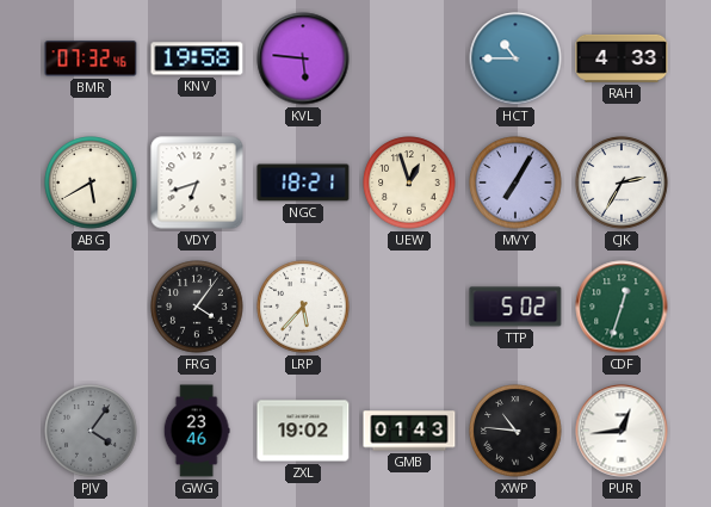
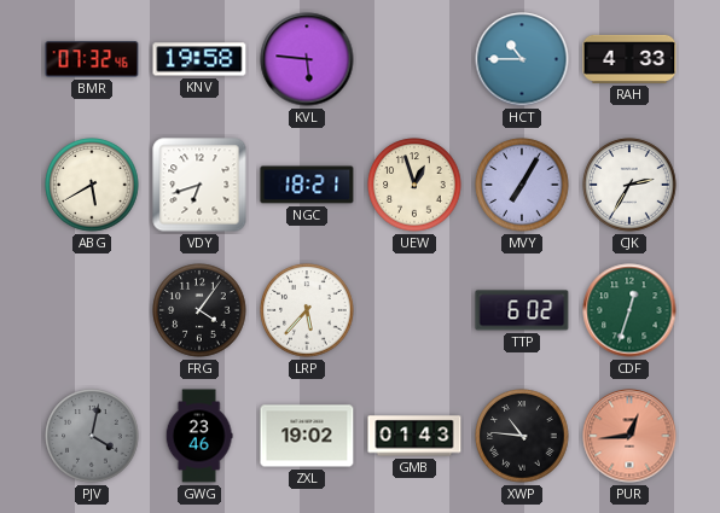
TTP: 5:02 -> 6:02
PJV: 4:06 -> 4:02
PUR dial: white -> salmon
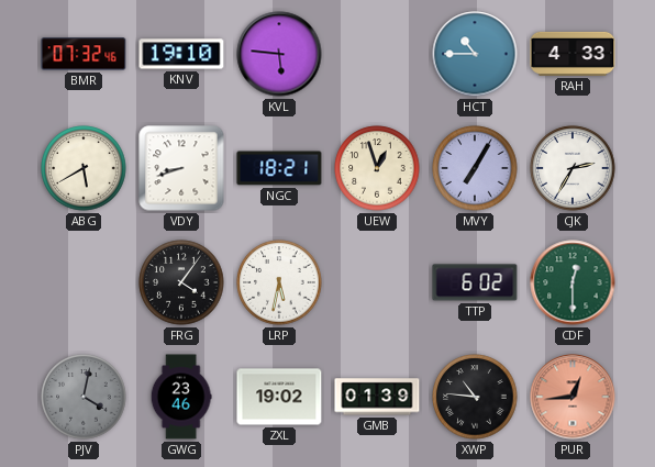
KNV: 19:58 -> 19:10
VDY: 6:42 -> 8:42
LRP: 5:37 -> 5:32
CDF: 12:33 -> 12:30
GMB: 01:43 -> 01:39
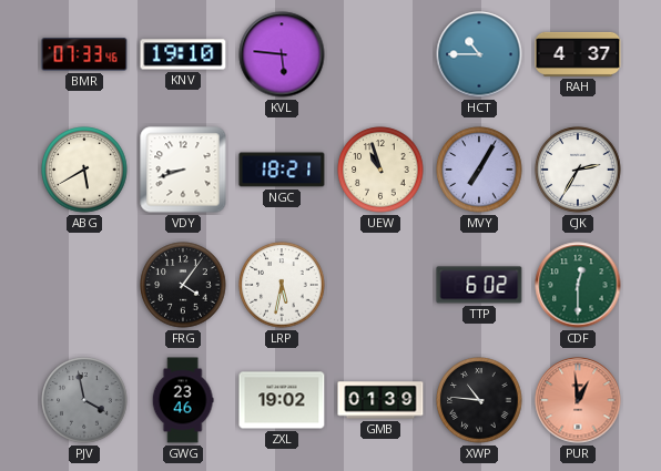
BMR: 07:32 -> 07:33
RAH: 4:33 -> 4:37
UEW: 12:57 -> 10:57
PJV: 4:02 -> 3:58
PUR: 12:44 -> 12:59
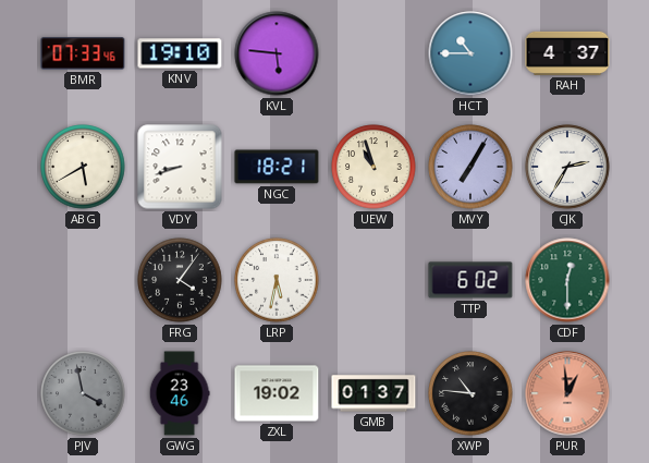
GMB: 01:39 -> 01:37
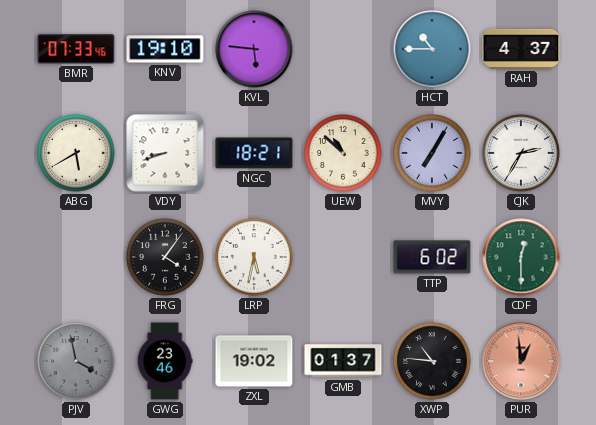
UEW: 10:57 -> 10:52
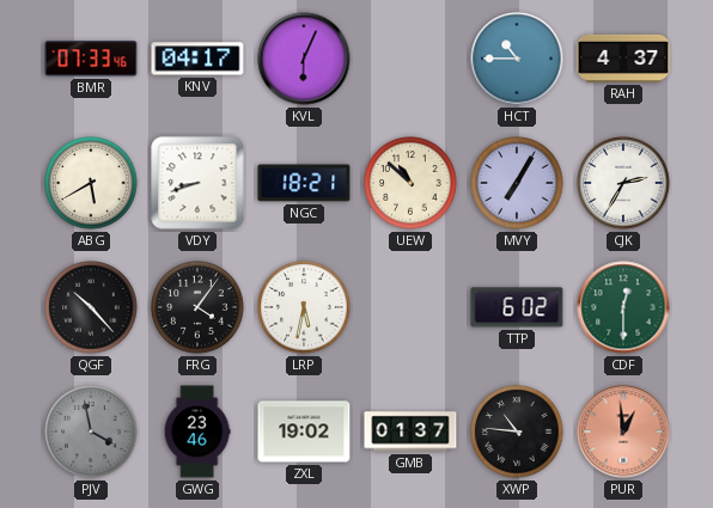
KNV: 19:10 -> 04:17
KVL: 5:46 -> 6:04
QGF: none -> 10:23
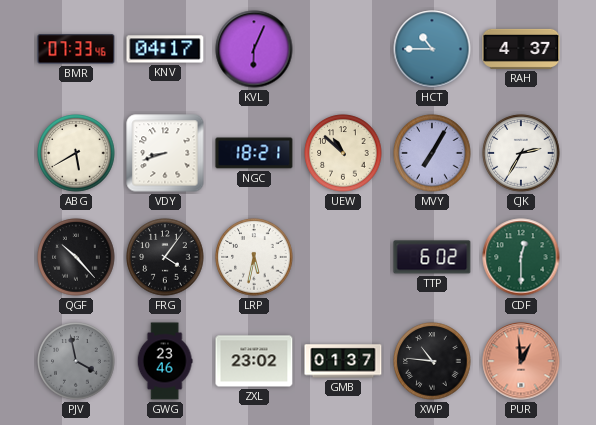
ZXL: 19:02 -> 23:02
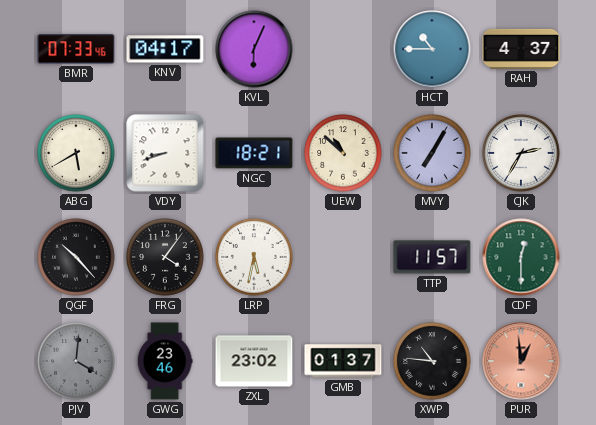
TTP: 6:02 -> 11:57
PJV: 3:58 -> 4:01
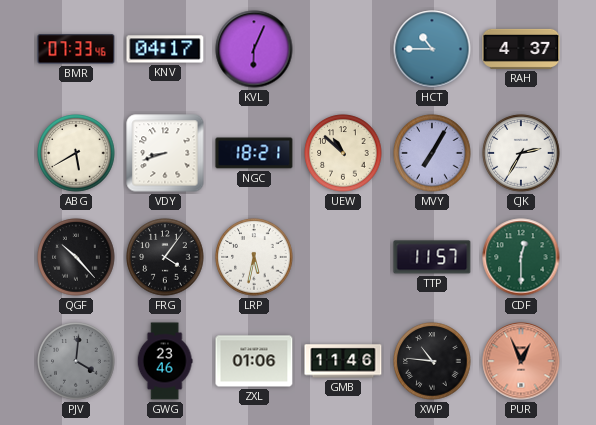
ZXL: 23:02 -> 01:06
GMB: 01:37 -> 11:46
PUR: 12:59 -> 12:56
